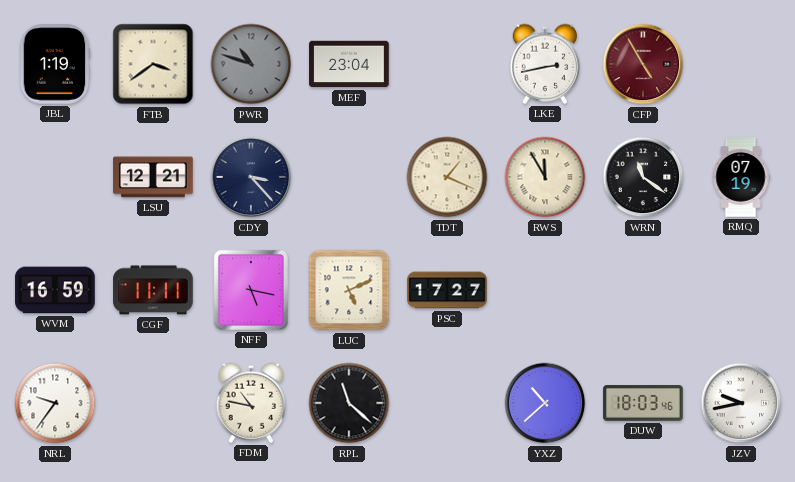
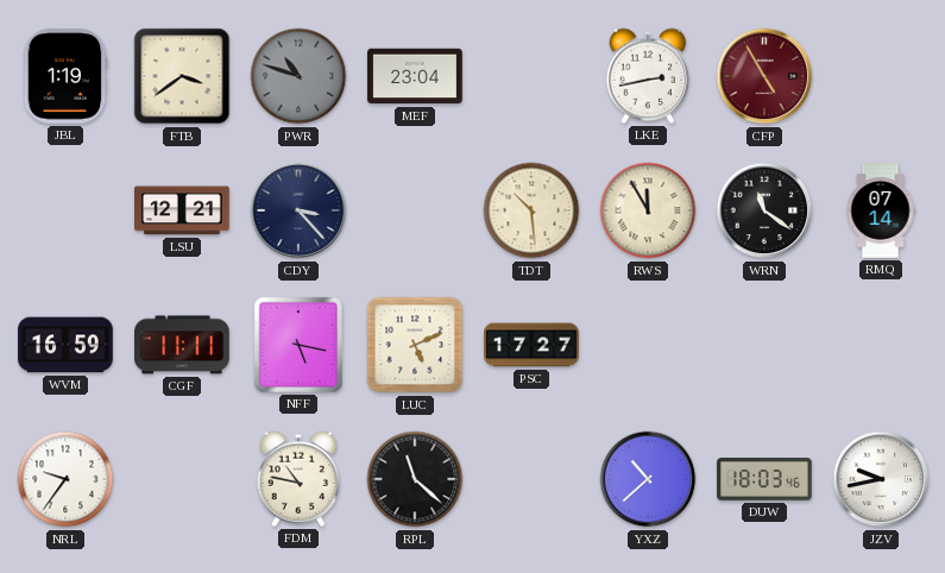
TDT: 1:19 -> 10:29
RMQ: 07:19 -> 07:14
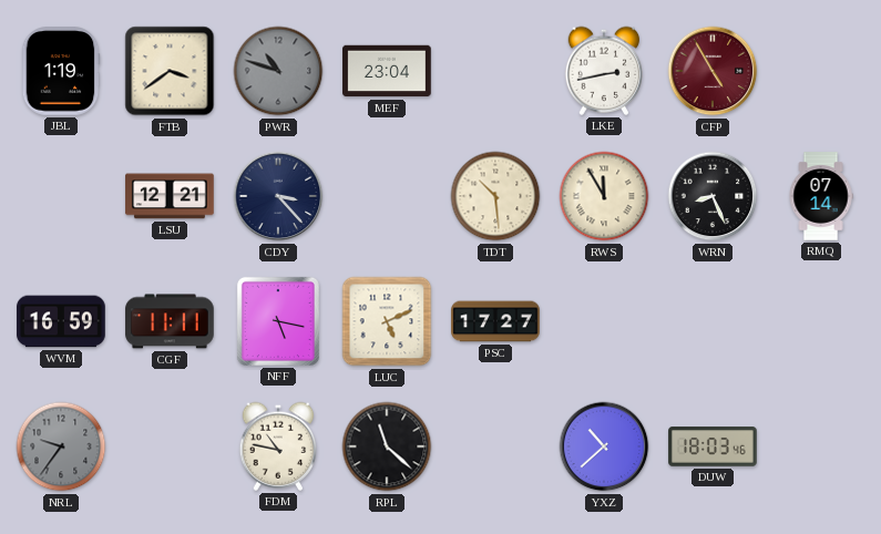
WRN: 11:21 -> 8:26
NRL dial: white -> grey
JZV: 9:43 -> none
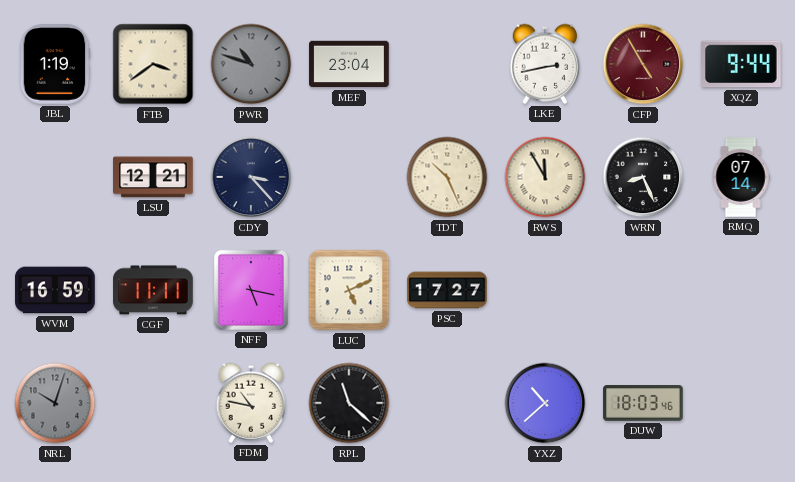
XQZ: none -> 9:44
TDT: 10:29 -> 10:26
NRL: 9:36 -> 10:03
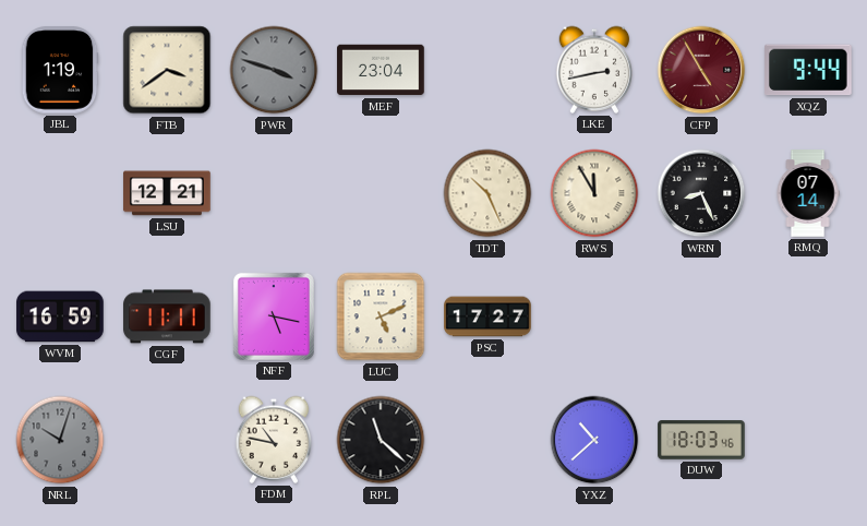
PWR: 10:48 -> 3:48
CDY: 3:23 -> none
